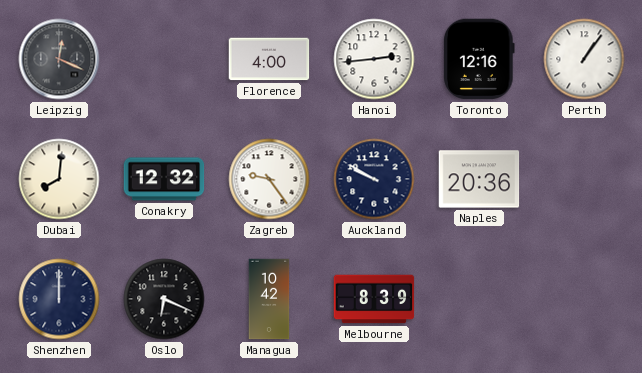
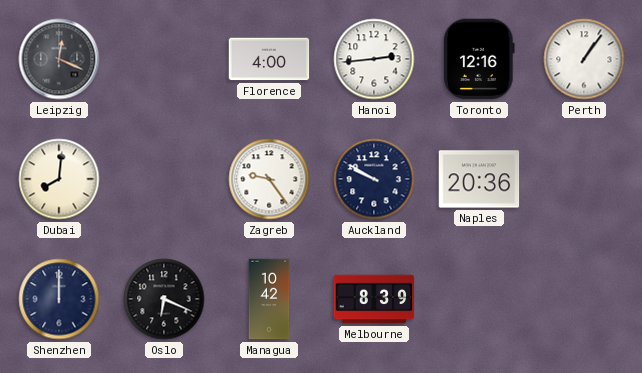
Conakry: 12:32 -> none
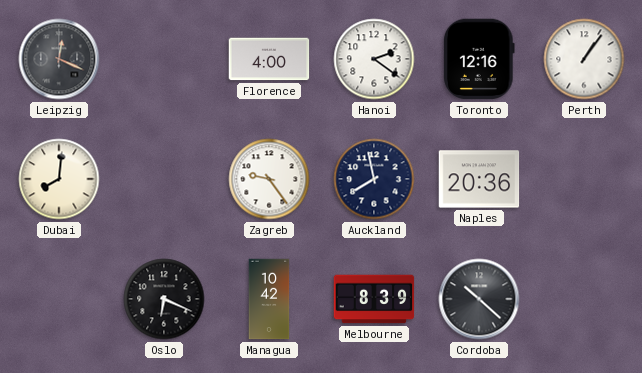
Hanoi: 2:44 -> 2:21
Auckland: 9:50 -> 7:58
Shenzhen: 12:00 -> none
Cordoba: none -> 10:22
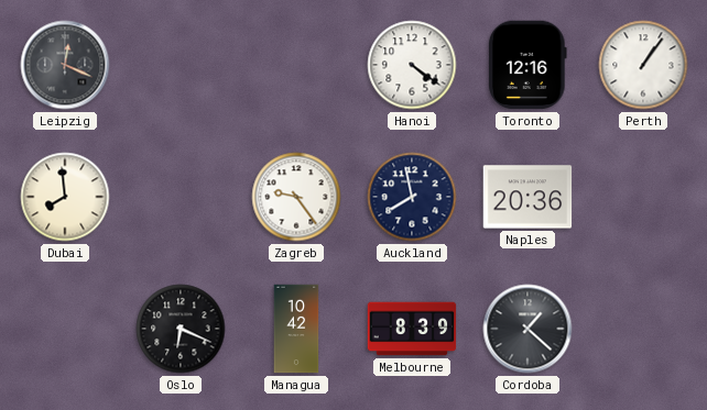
Florence: 4:00 -> none
Hanoi: 2:21 -> 4:21
Dubai: 8:01 -> 7:59
Cordoba: 10:22 -> 1:22
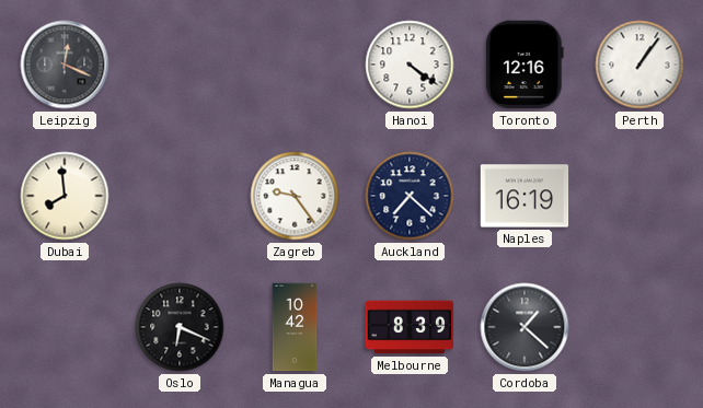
Auckland: 7:58 -> 7:22
Naples: 20:36 -> 16:19
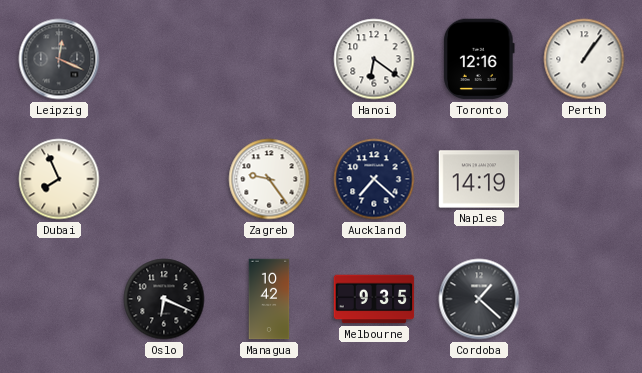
Hanoi: 4:21 -> 6:21
Dubai: 7:59 -> 7:56
Naples: 16:19 -> 14:19
Melbourne: 8:39 -> 9:35
